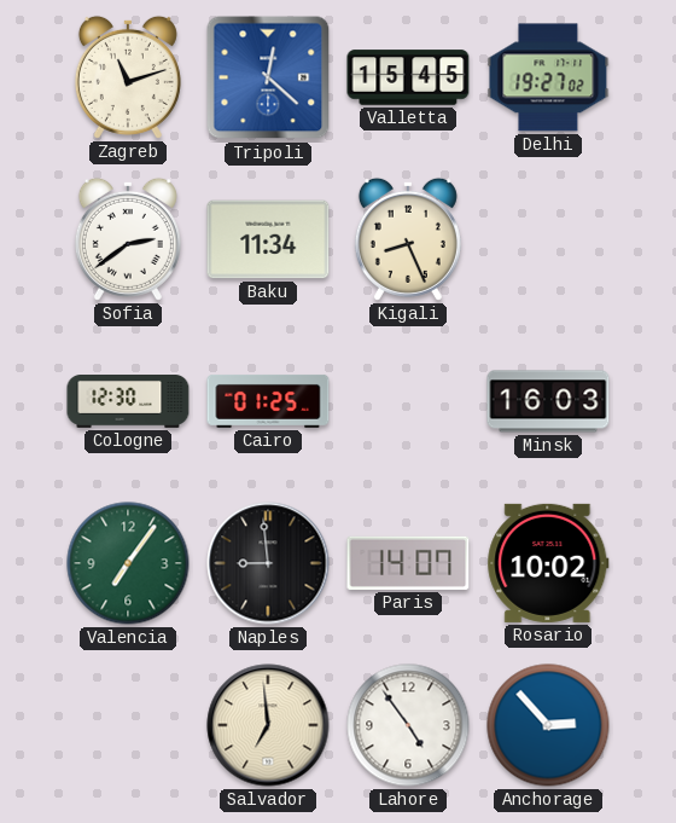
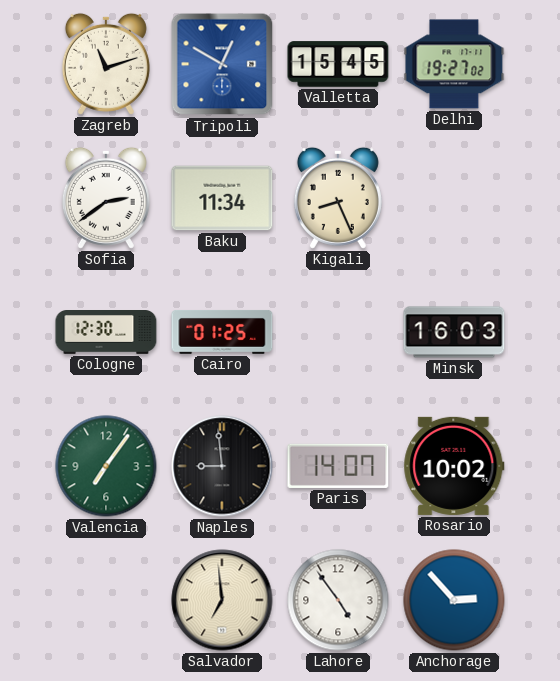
Tripoli: 12:22 -> 12:50
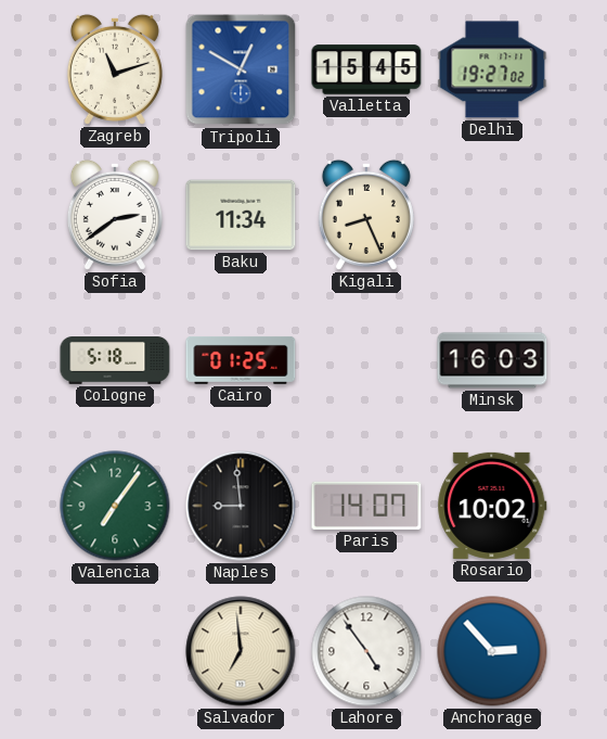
Cologne: 12:30 -> 5:18
